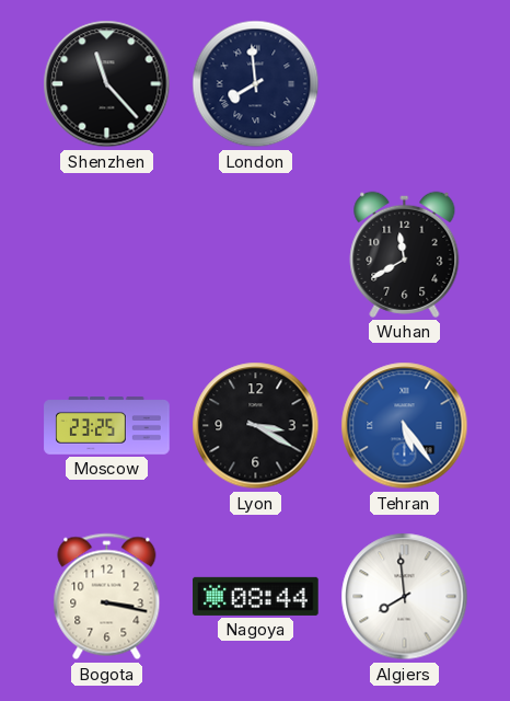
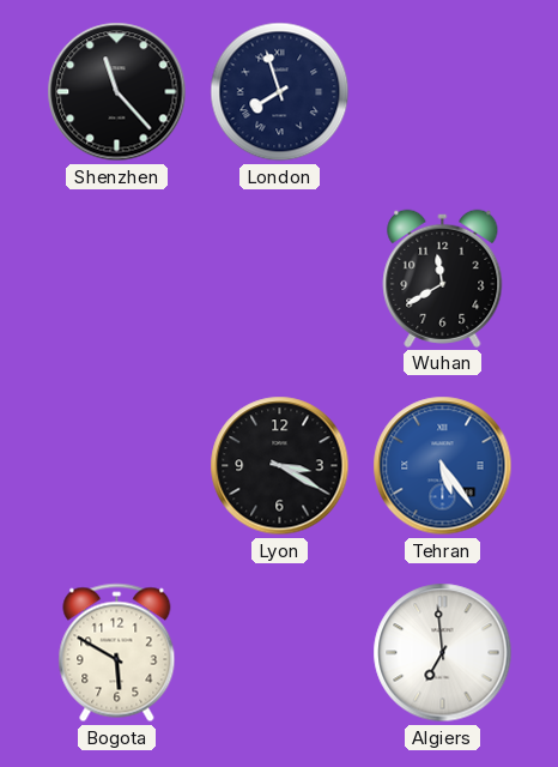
London: 7:59 -> 7:57
Moscow: 23:25 -> none
Bogota: 3:17 -> 5:50
Nagoya: 08:44 -> none
Algiers: 7:59 -> 6:59
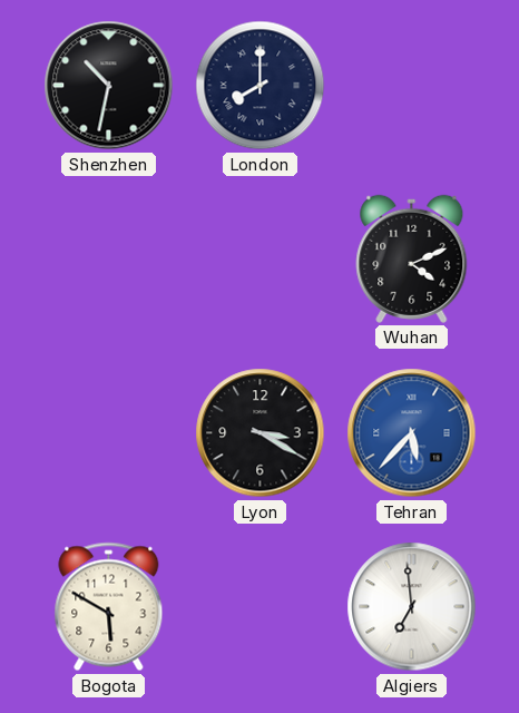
Shenzhen: 11:23 -> 10:32
London: 7:57 -> 8:00
Wuhan: 11:40 -> 4:11
Tehran: 5:24 -> 5:37
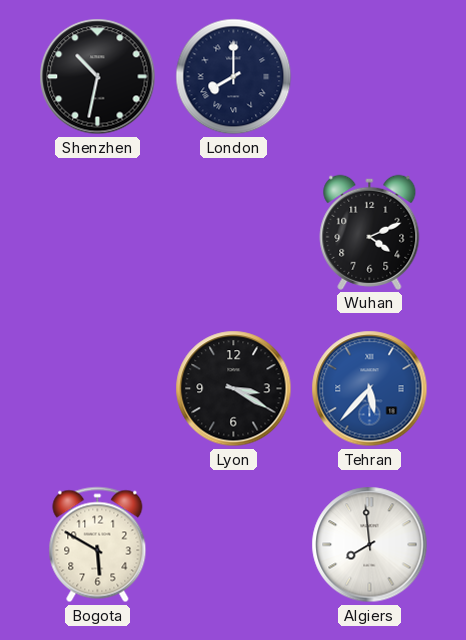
Algiers: 6:59 -> 7:59
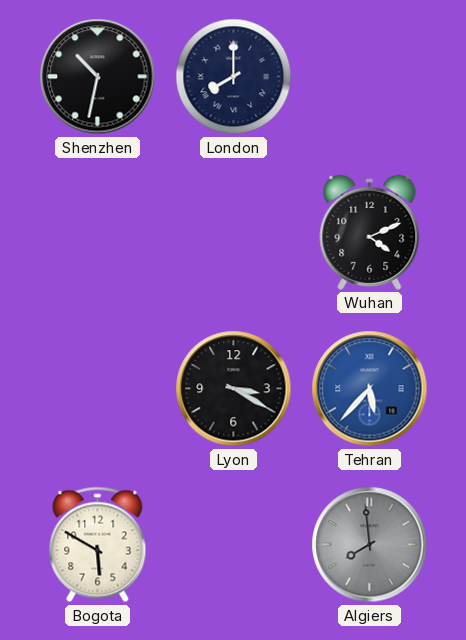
Algiers dial: white -> grey
